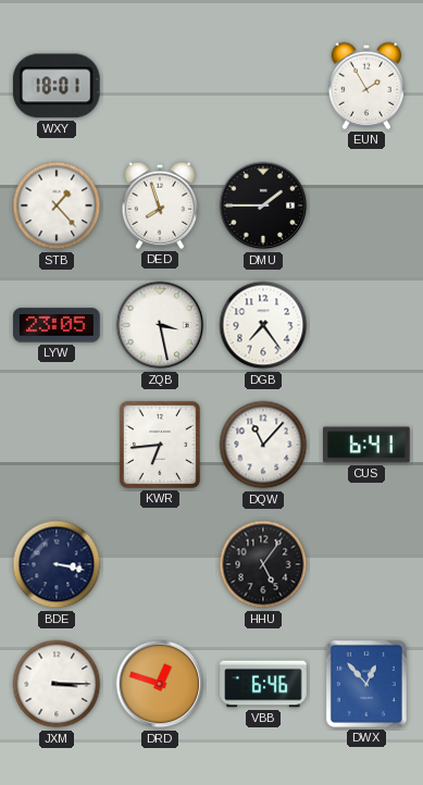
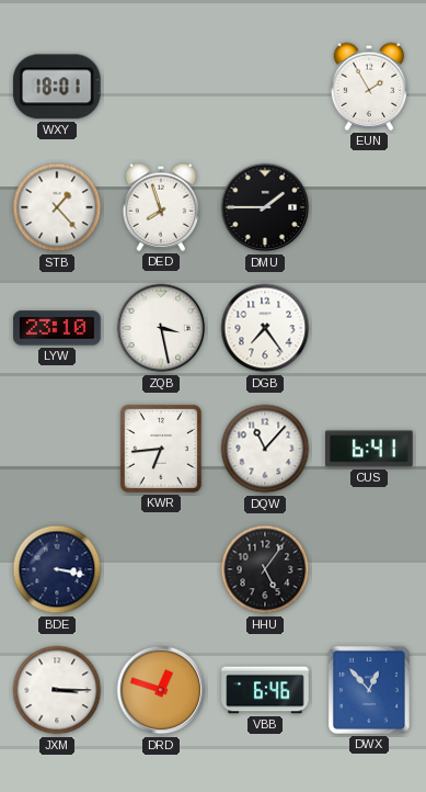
LYW: 23:05 -> 23:10
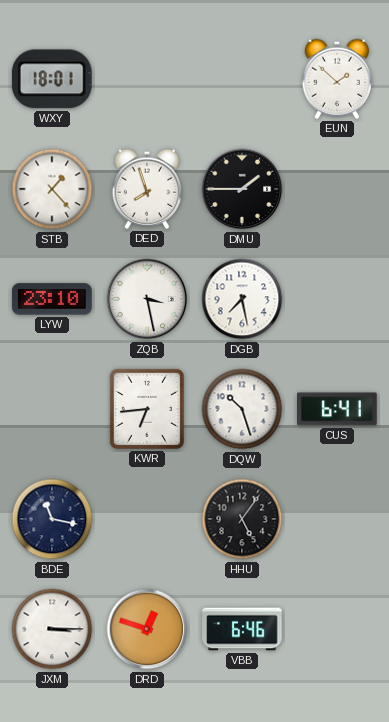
EUN: 1:55 -> 1:52
DGB: 7:24 -> 7:28
DQW: 11:07 -> 10:27
BDE: 3:17 -> 11:17
DWX: 12:53 -> none
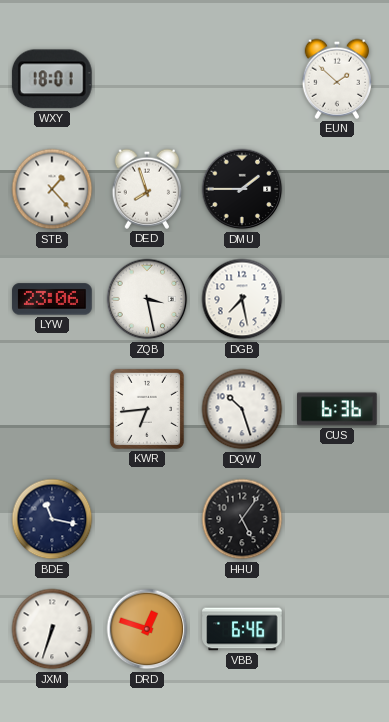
LYW: 23:10 -> 23:06
CUS: 6:41 -> 6:36
JXM: 3:15 -> 6:33
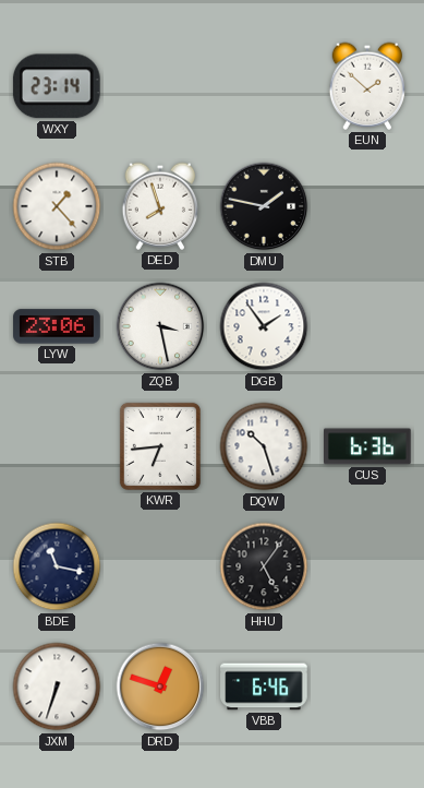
WXY: 18:01 -> 23:14
DMU: 1:45 -> 1:47
DGB: 7:28 -> 1:54
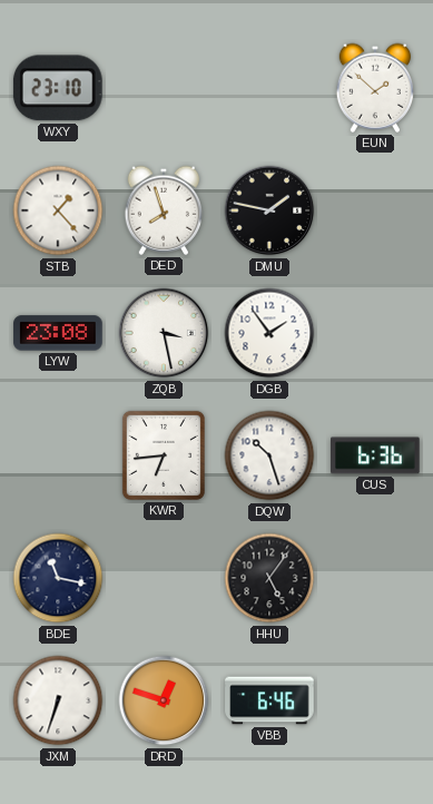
WXY: 23:14 -> 23:10
LYW: 23:06 -> 23:08
